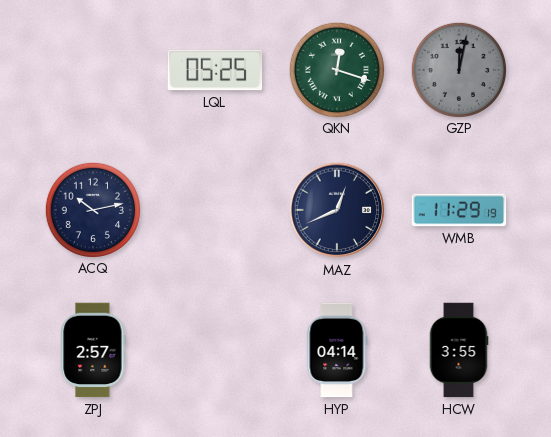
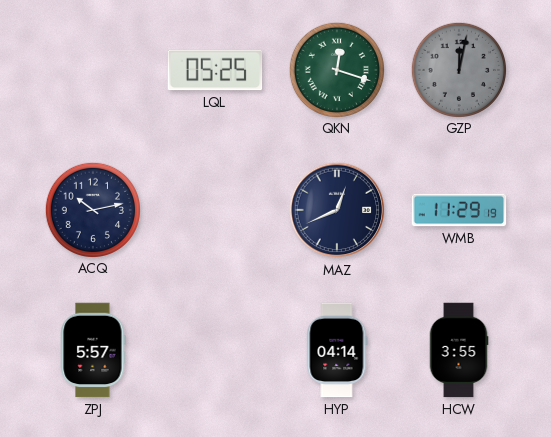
ZPJ: 2:57 -> 5:57
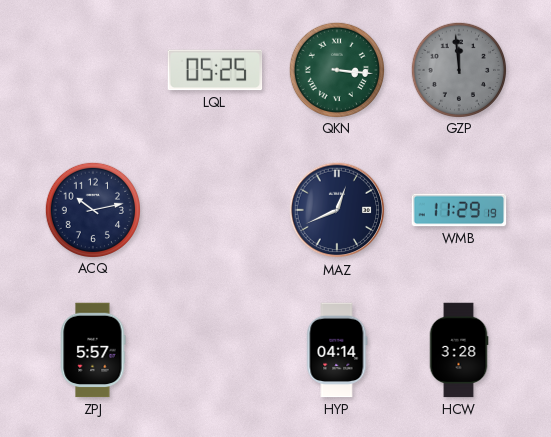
QKN: 12:18 -> 3:16
GZP: 12:02 -> 11:59
HCW: 3:55 -> 3:28
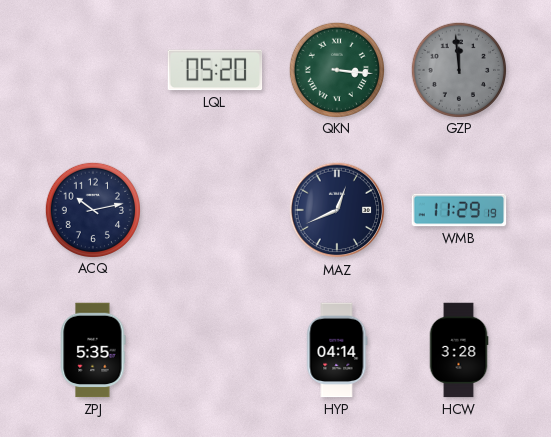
LQL: 05:25 -> 05:20
ZPJ: 5:57 -> 5:35
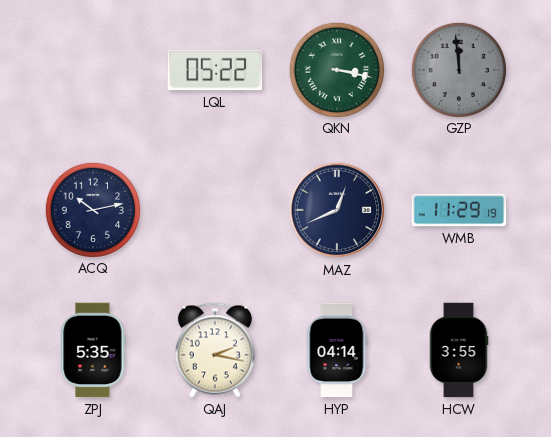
LQL: 05:20 -> 05:22
QKN: 3:16 -> 3:17
QAJ: none -> 2:17
HCW: 3:28 -> 3:55
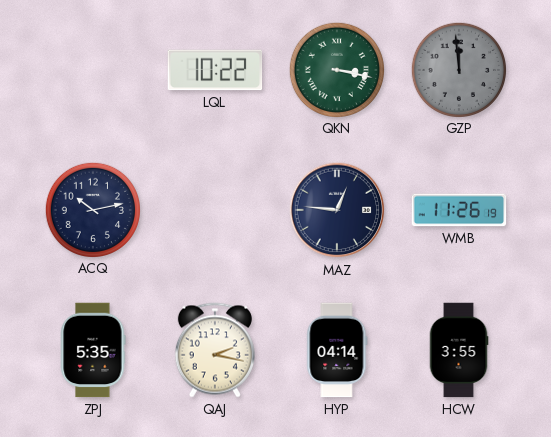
LQL: 05:22 -> 10:22
MAZ: 12:41 -> 12:46
WMB: 11:29 -> 11:26
